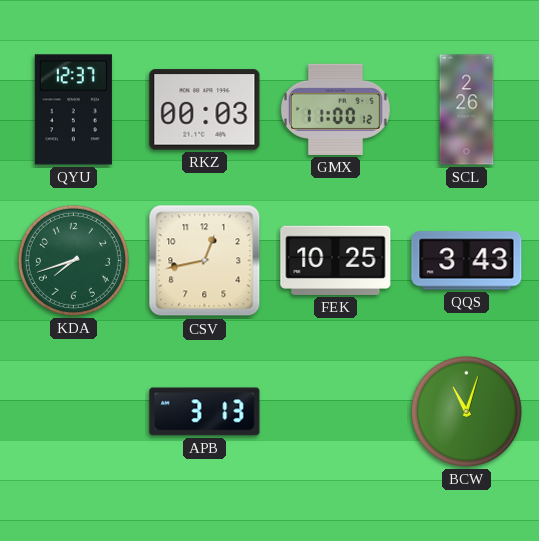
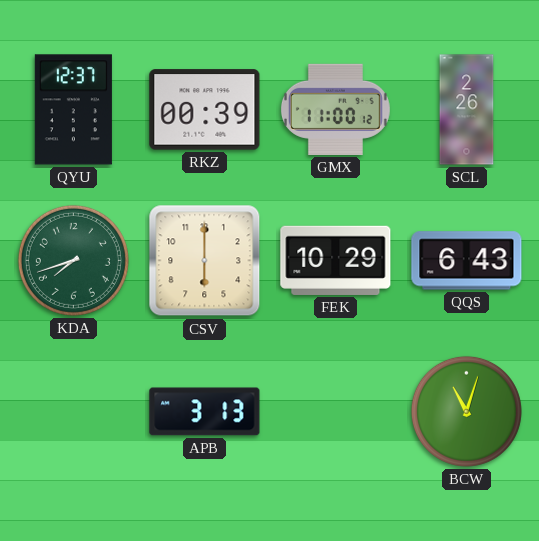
RKZ: 00:03 -> 00:39
CSV: 12:43 -> 6:00
FEK: 10:25 -> 10:29
QQS: 3:43 -> 6:43
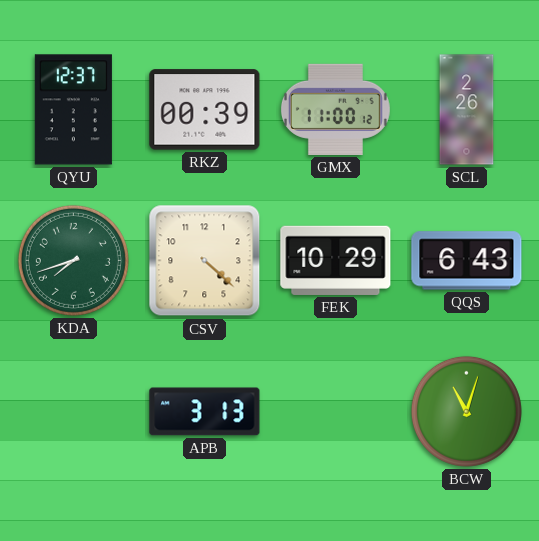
CSV: 6:00 -> 4:22
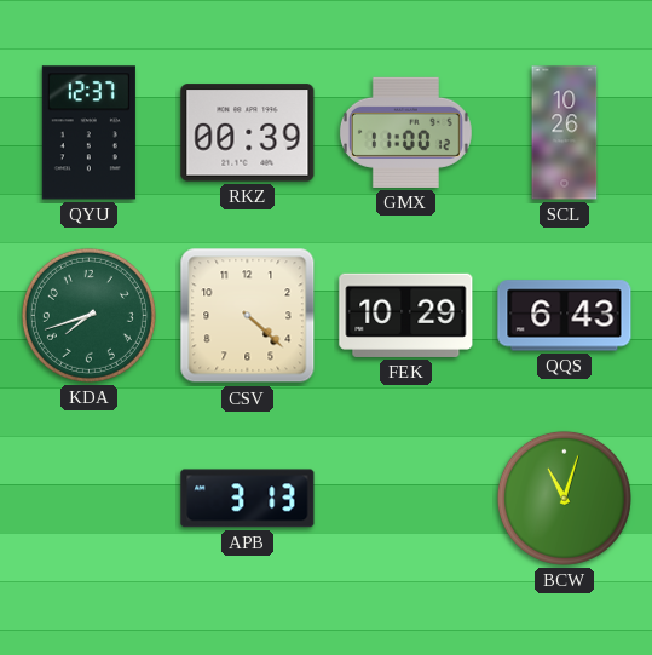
SCL: 2:26 -> 10:26
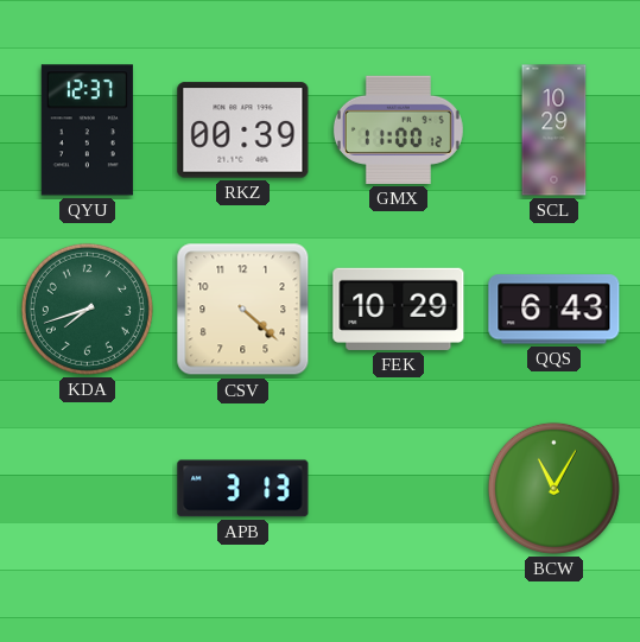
SCL: 10:26 -> 10:29
BCW: 11:03 -> 11:05
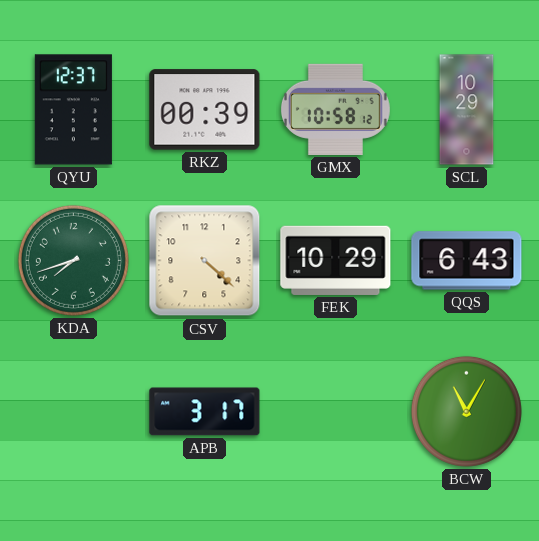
GMX: 11:00 -> 10:58
APB: 3:13 -> 3:17
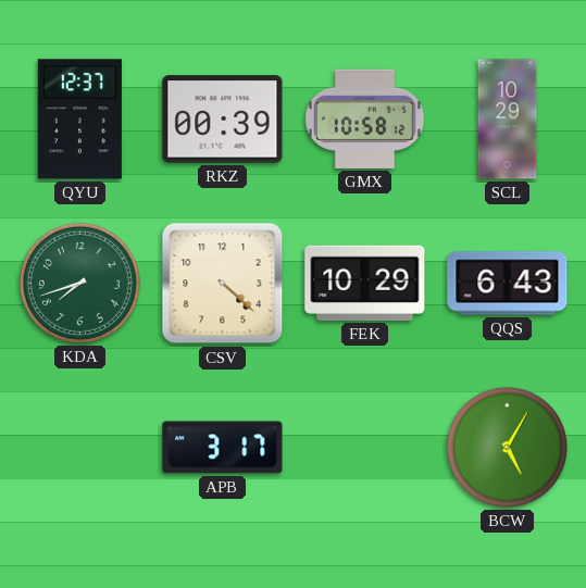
BCW: 11:05 -> 5:05
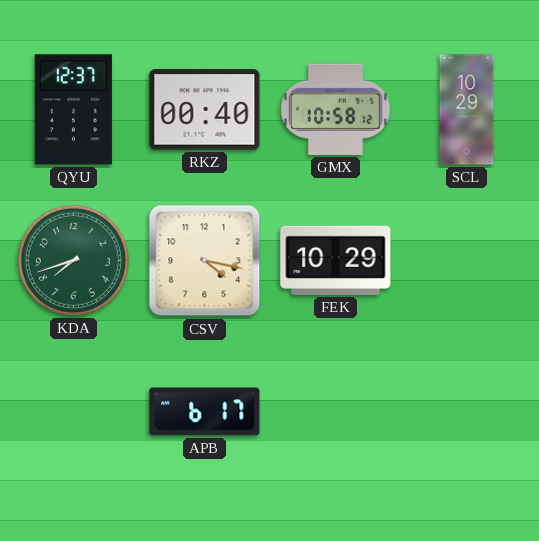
RKZ: 00:39 -> 00:40
CSV: 4:22 -> 4:17
QQS: 6:43 -> none
APB: 3:17 -> 6:17
BCW: 5:05 -> none
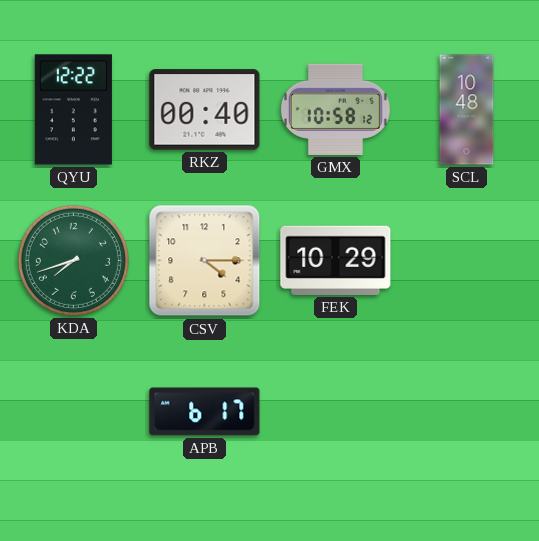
QYU: 12:37 -> 12:22
SCL: 10:29 -> 10:48
CSV: 4:17 -> 4:15
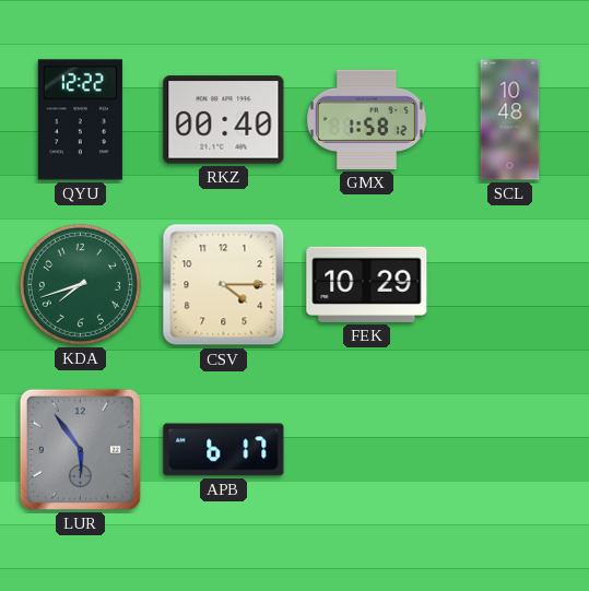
GMX: 10:58 -> 1:58
LUR: none -> 5:54
